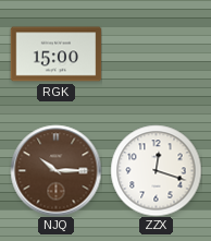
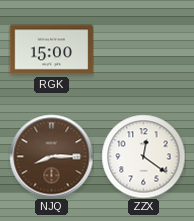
NJQ: 10:15 -> 8:15
ZZX: 12:18 -> 12:21
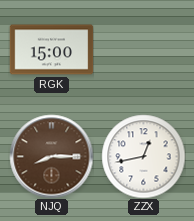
ZZX: 12:21 -> 12:43
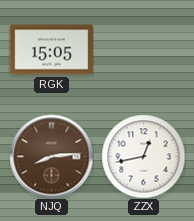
RGK: 15:00 -> 15:05
NJQ: 8:15 -> 8:14
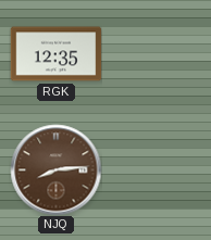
RGK: 15:05 -> 12:35
ZZX: 12:43 -> none
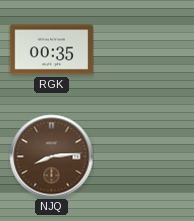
RGK: 12:35 -> 00:35
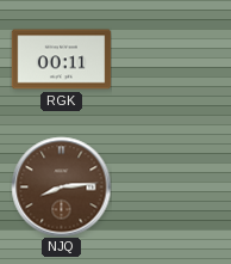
RGK: 00:35 -> 00:11
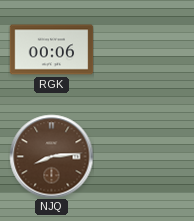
RGK: 00:11 -> 00:06
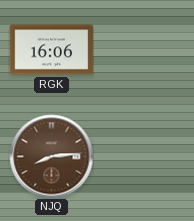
RGK: 00:06 -> 16:06
